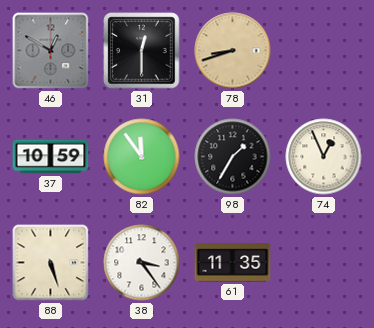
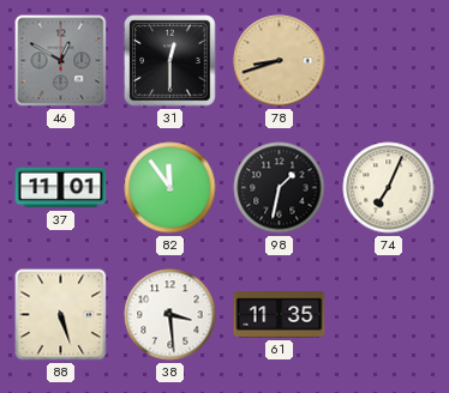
37: 10:59 -> 11:01
98: 1:35 -> 1:32
74: 12:56 -> 7:04
38: 3:24 -> 3:29
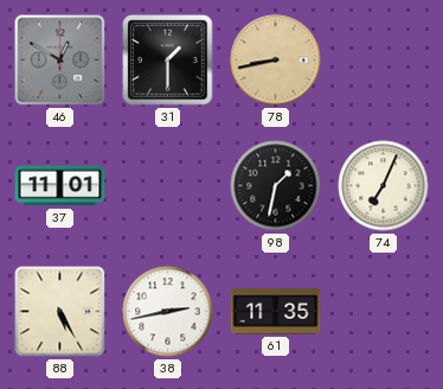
31: 12:30 -> 1:30
78: 8:42 -> 8:43
82: 11:54 -> none
88: 5:27 -> 5:25
38: 3:29 -> 2:43
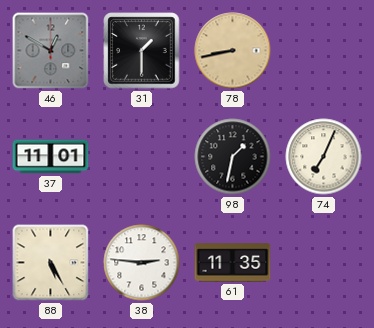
38: 2:43 -> 2:46
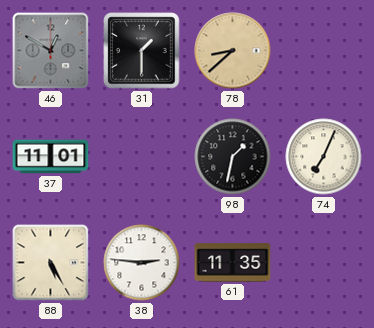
78: 8:43 -> 8:38
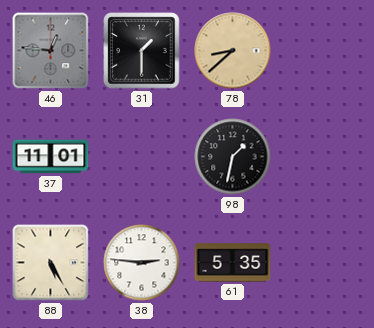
46: 12:50 -> 12:46
74: 7:04 -> none
61: 11:35 -> 5:35
